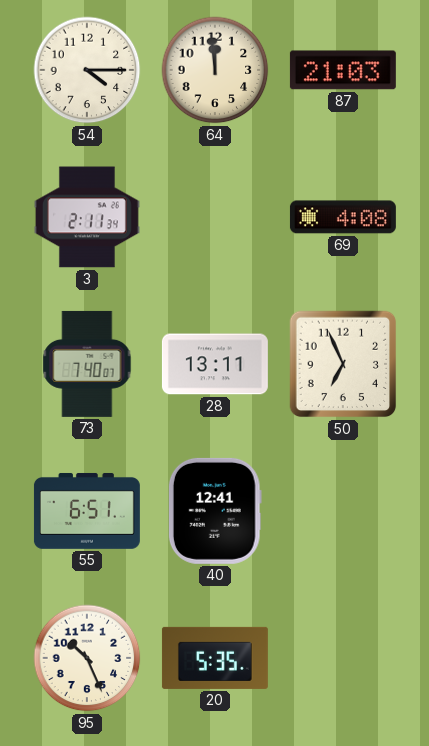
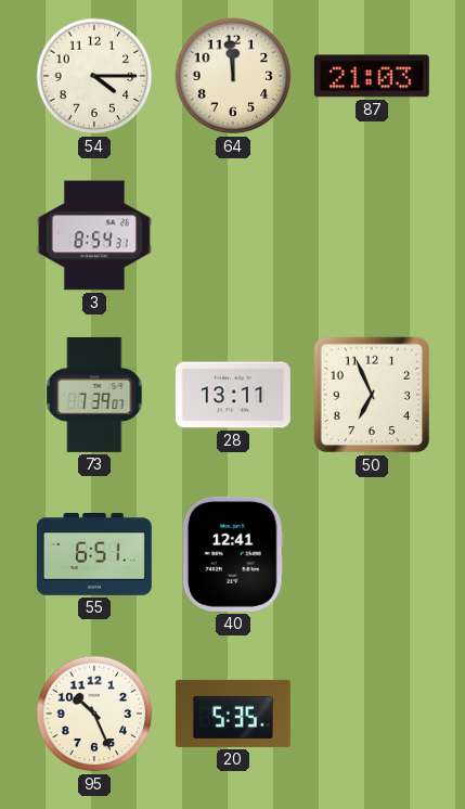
3: 2:11 -> 8:54
69: 4:08 -> none
73: 7:40 -> 7:39
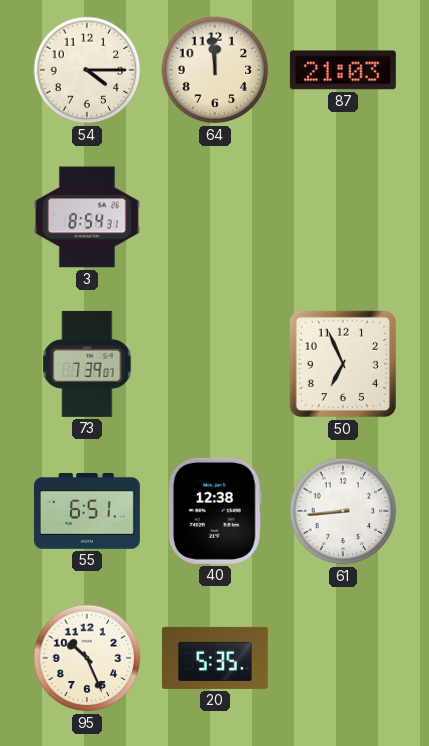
28: 13:11 -> none
40: 12:41 -> 12:38
61: none -> 8:44
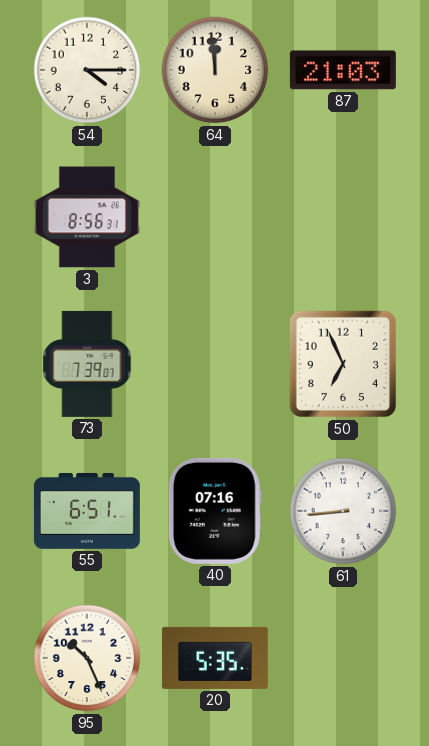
3: 8:54 -> 8:56
40: 12:38 -> 07:16
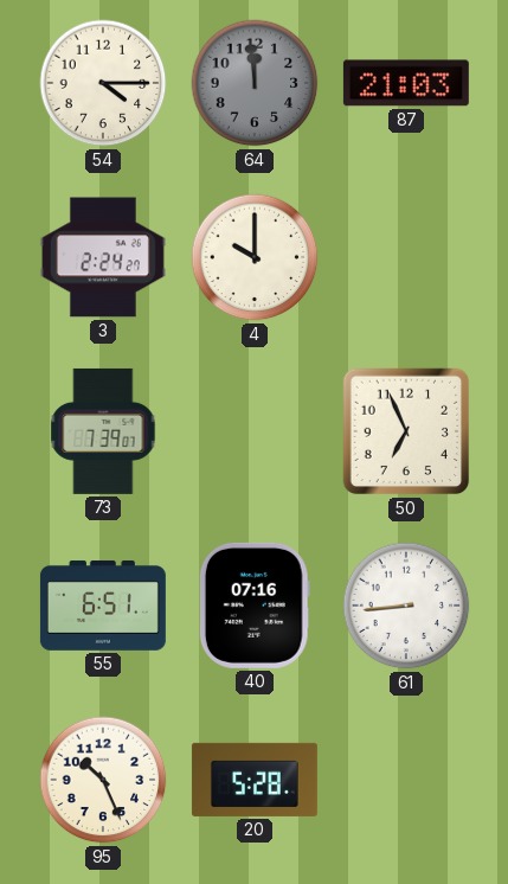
64 dial: cream -> grey
3: 8:56 -> 2:24
4: none -> 10:00
20: 5:35 -> 5:28
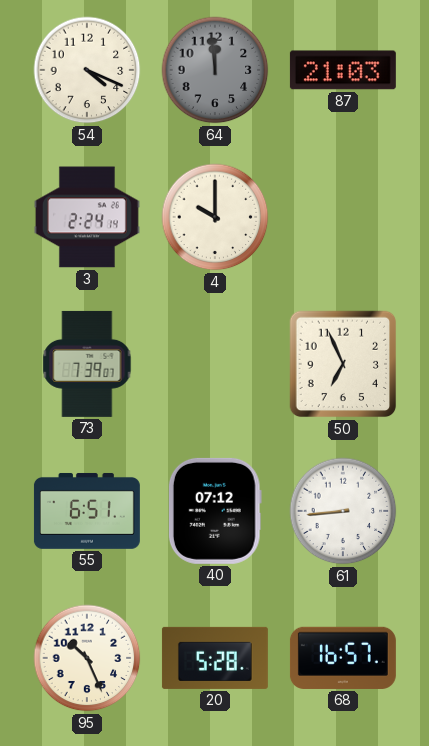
54: 4:15 -> 4:19
3: 2:24:27 -> 2:24:14
40: 07:16 -> 07:12
68: none -> 16:57
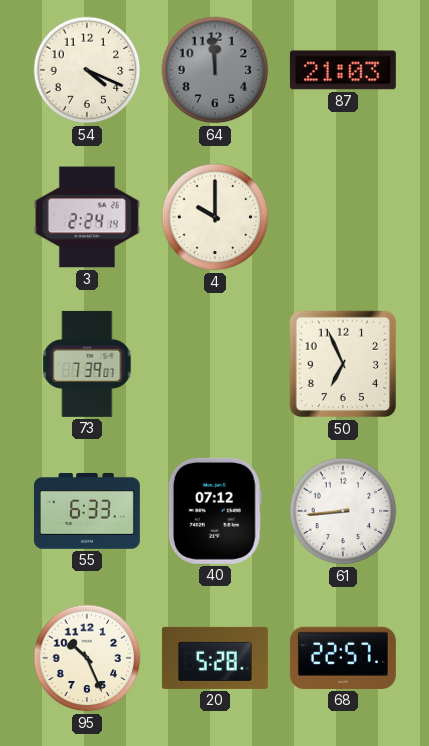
55: 6:51 -> 6:33
68: 16:57 -> 22:57
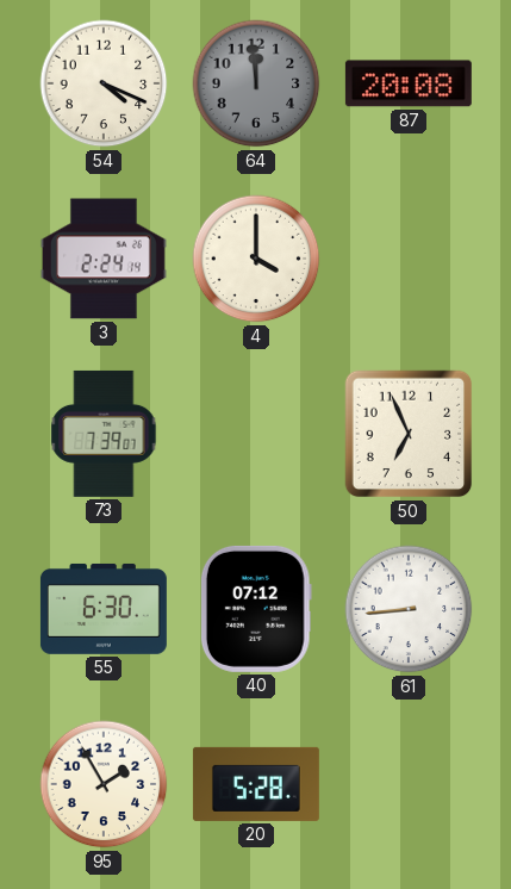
87: 21:03 -> 20:08
4: 10:00 -> 4:00
55: 6:33 -> 6:30
95: 10:26 -> 1:55
68: 22:57 -> none
